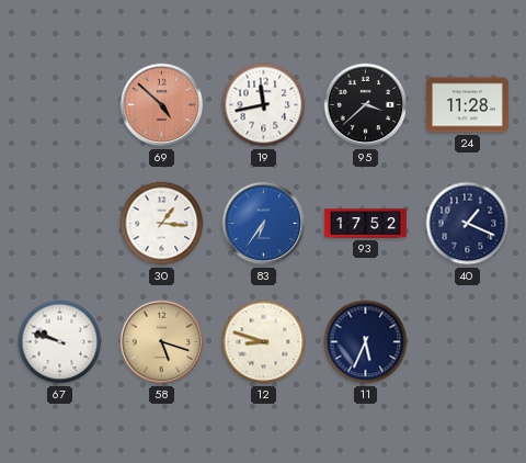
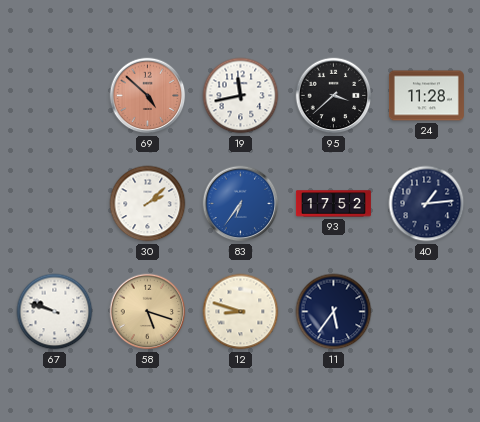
30: 1:16 -> 2:08
40: 1:19 -> 1:14
11: 5:34 -> 5:36
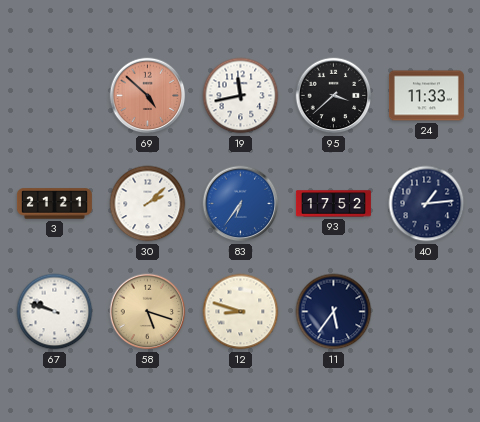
24: 11:28 -> 11:33
3: none -> 21:21
